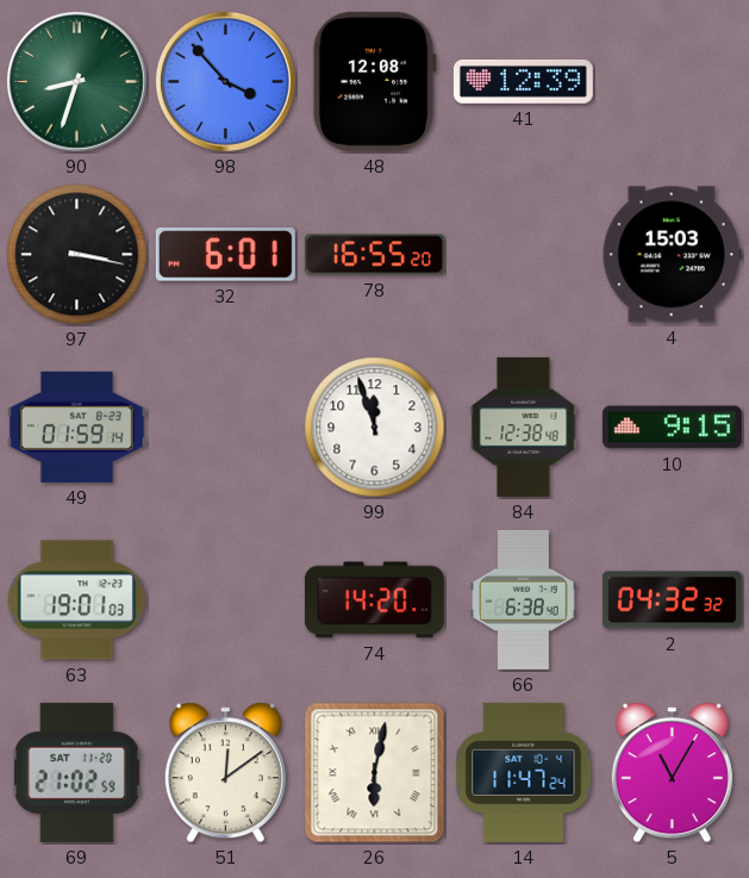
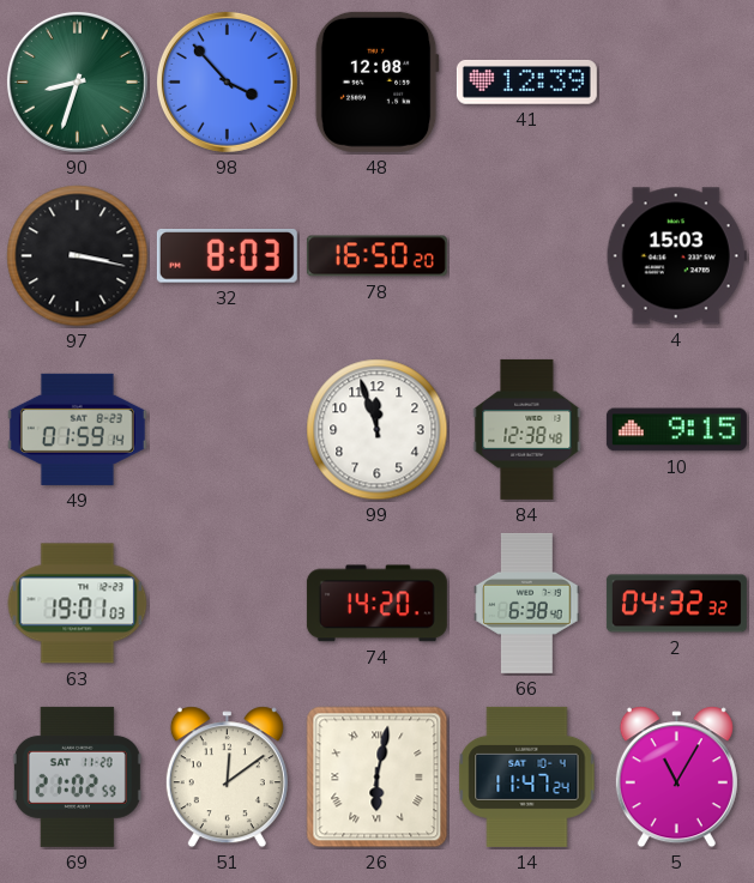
32: 6:01 -> 8:03
78: 16:55 -> 16:50
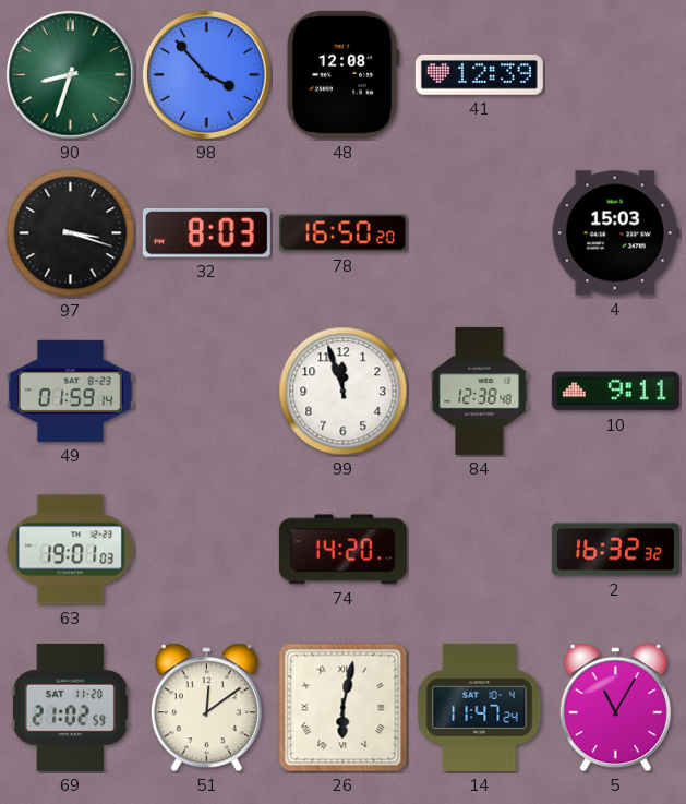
97: 3:17 -> 3:18
10: 9:15 -> 9:11
66: 6:38 -> none
2: 04:32 -> 16:32
